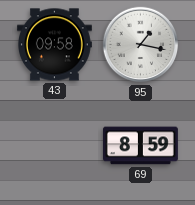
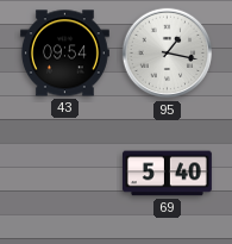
43: 09:58 -> 09:54
69: 8:59 -> 5:40
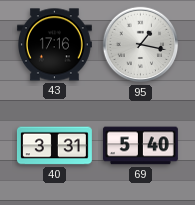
43: 09:54 -> 17:16
40: none -> 3:31
